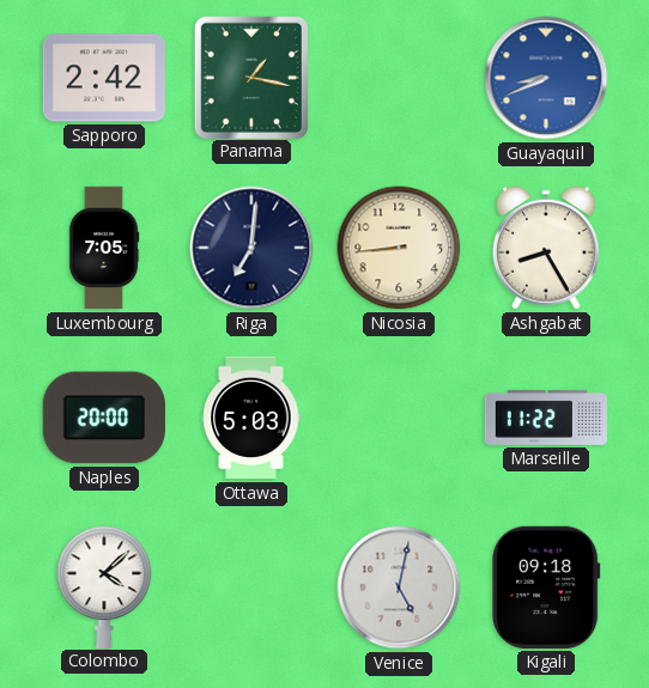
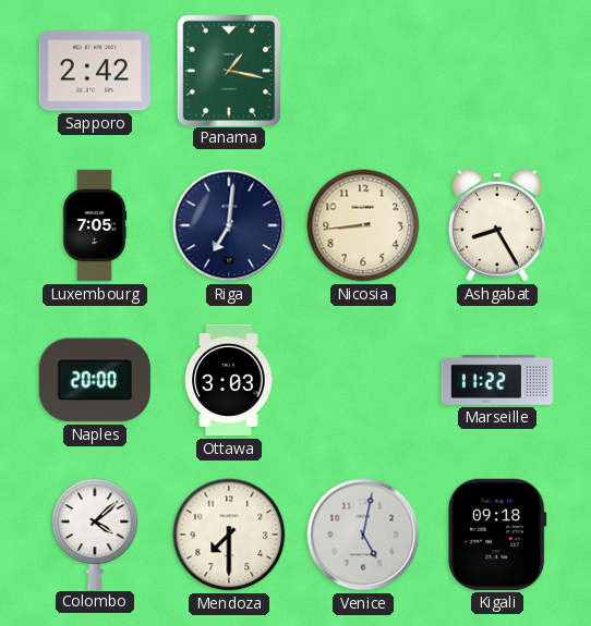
Guayaquil: 8:41 -> none
Ottawa: 5:03 -> 3:03
Mendoza: none -> 7:30
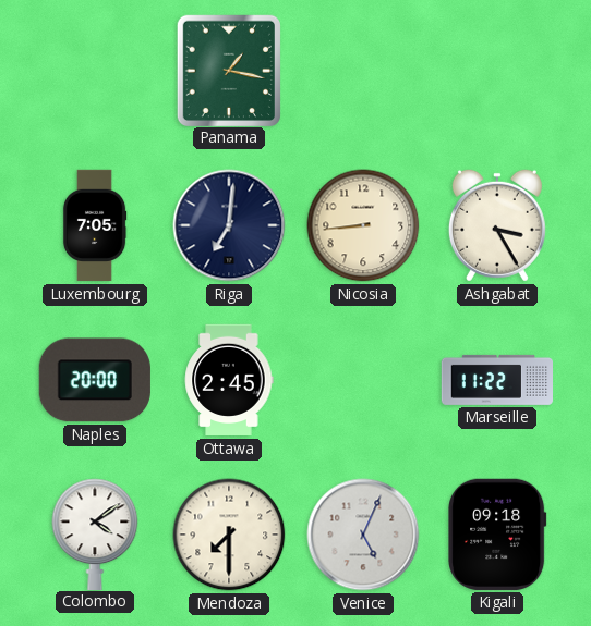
Sapporo: 2:42 -> none
Ashgabat: 8:25 -> 3:25
Ottawa: 3:03 -> 2:45
Colombo: 4:08 -> 4:09
Venice: 5:02 -> 5:04
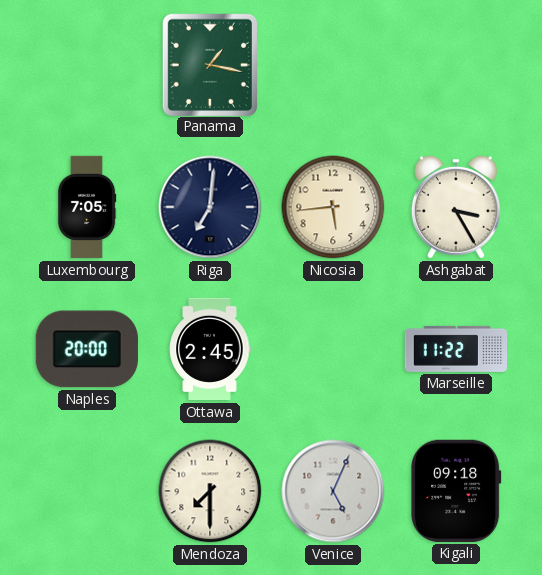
Nicosia: 8:44 -> 5:44
Colombo: 4:09 -> none
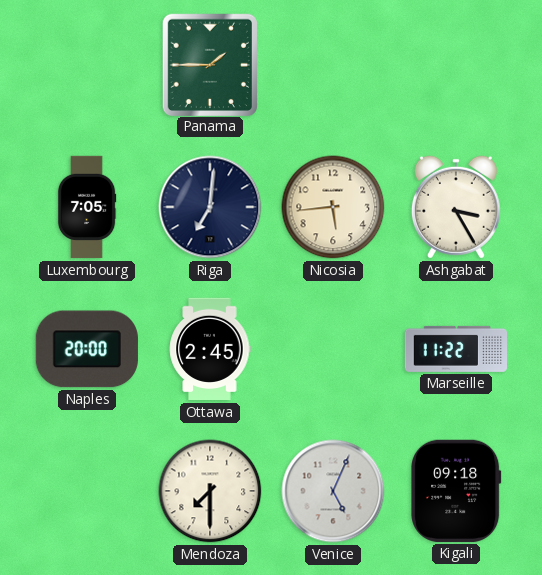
Panama: 1:17 -> 1:45
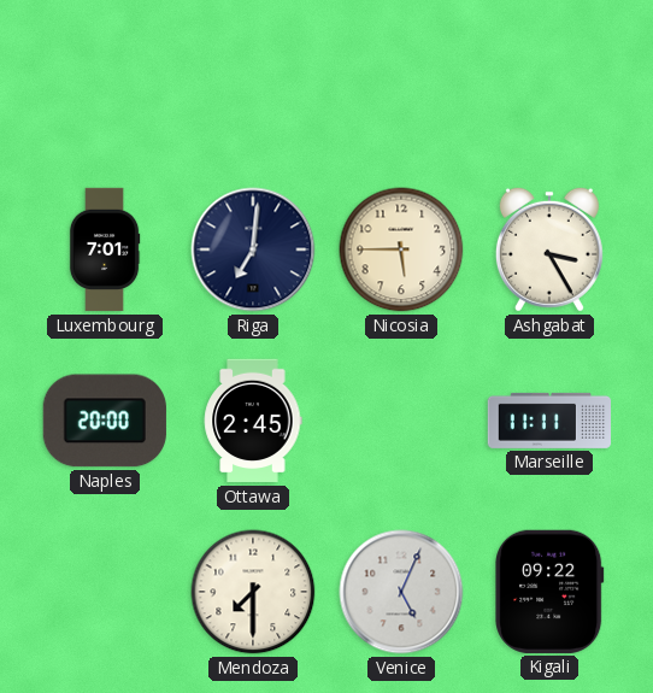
Panama: 1:45 -> none
Luxembourg: 7:05 -> 7:01
Nicosia: 5:44 -> 5:45
Marseille: 11:22 -> 11:11
Kigali: 09:18 -> 09:22
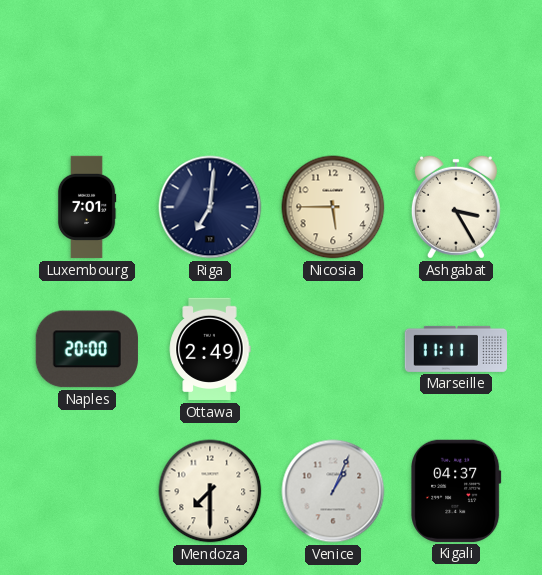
Ottawa: 2:45 -> 2:49
Venice: 5:04 -> 1:04
Kigali: 09:22 -> 04:37
